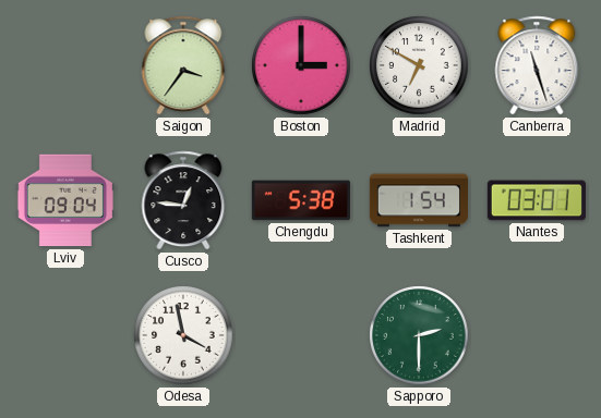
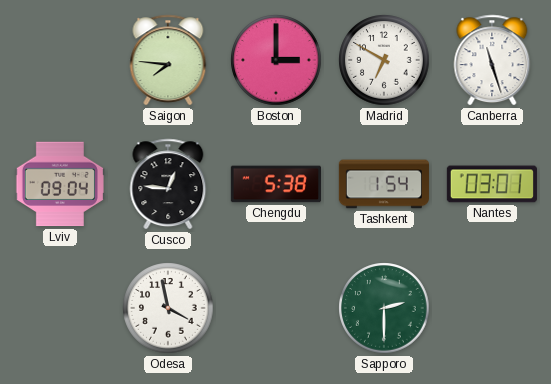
Saigon: 3:36 -> 7:46
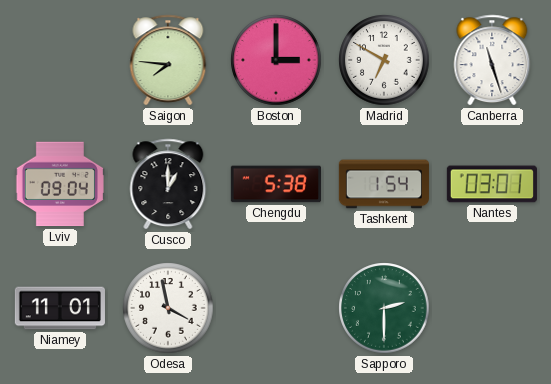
Cusco: 12:46 -> 1:00
Niamey: none -> 11:01
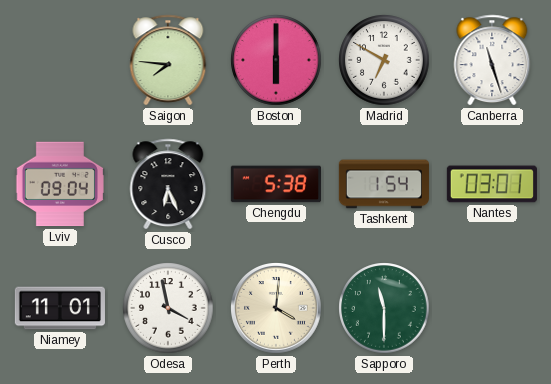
Boston: 3:00 -> 6:00
Cusco: 1:00 -> 6:26
Perth: none -> 4:01
Sapporo: 2:30 -> 11:30
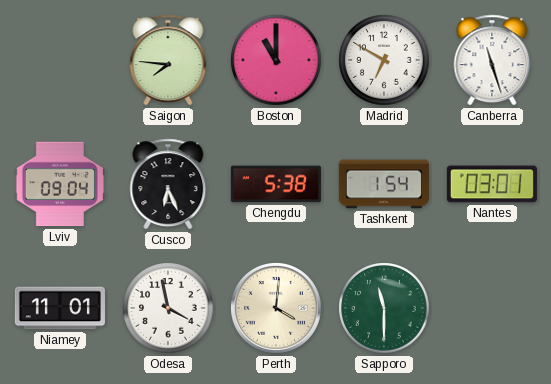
Boston: 6:00 -> 11:00
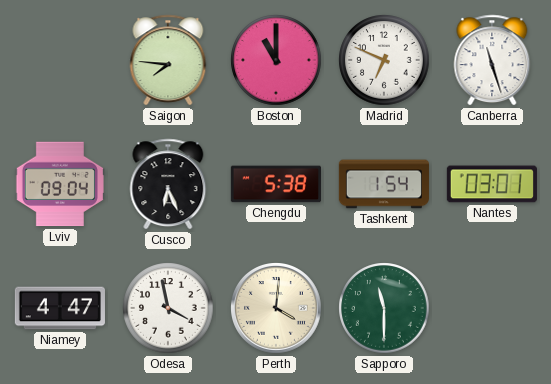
Madrid: 6:50 -> 6:49
Niamey: 11:01 -> 4:47
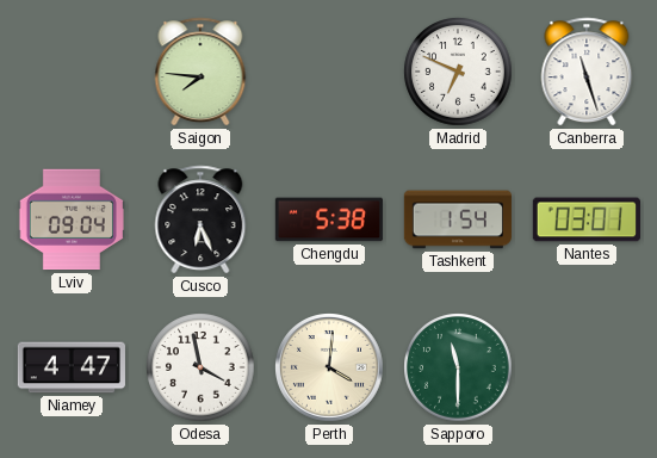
Boston: 11:00 -> none
